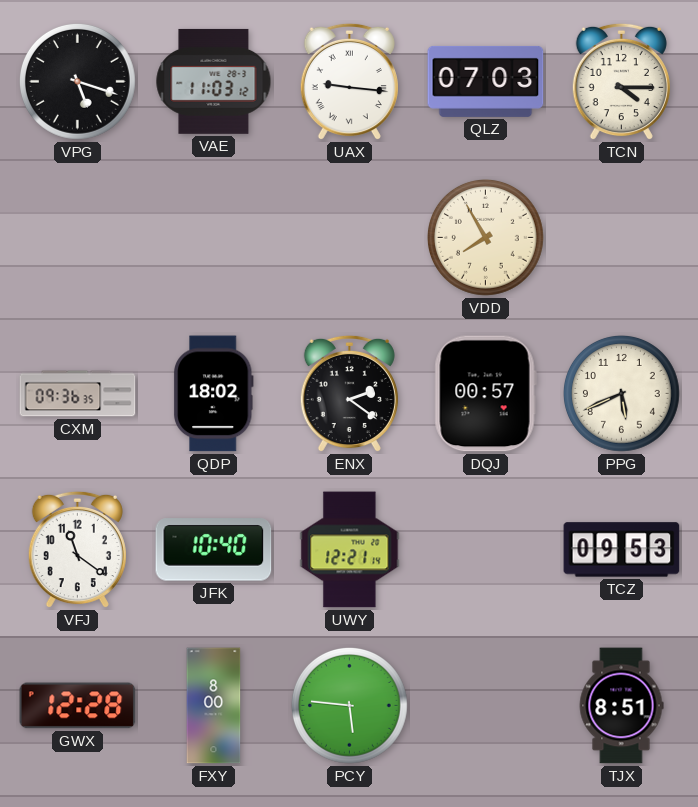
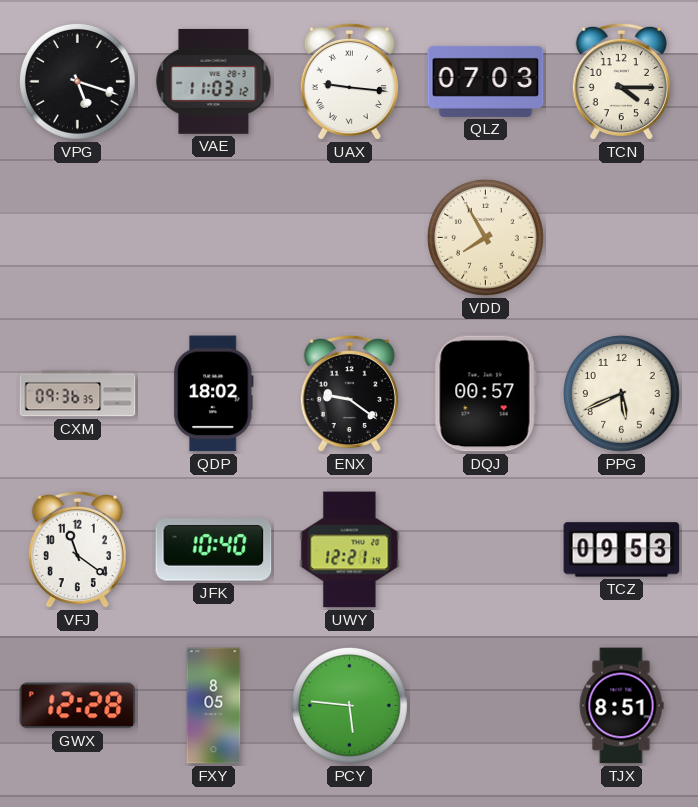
ENX: 2:21 -> 9:21
FXY: 8:00 -> 8:05
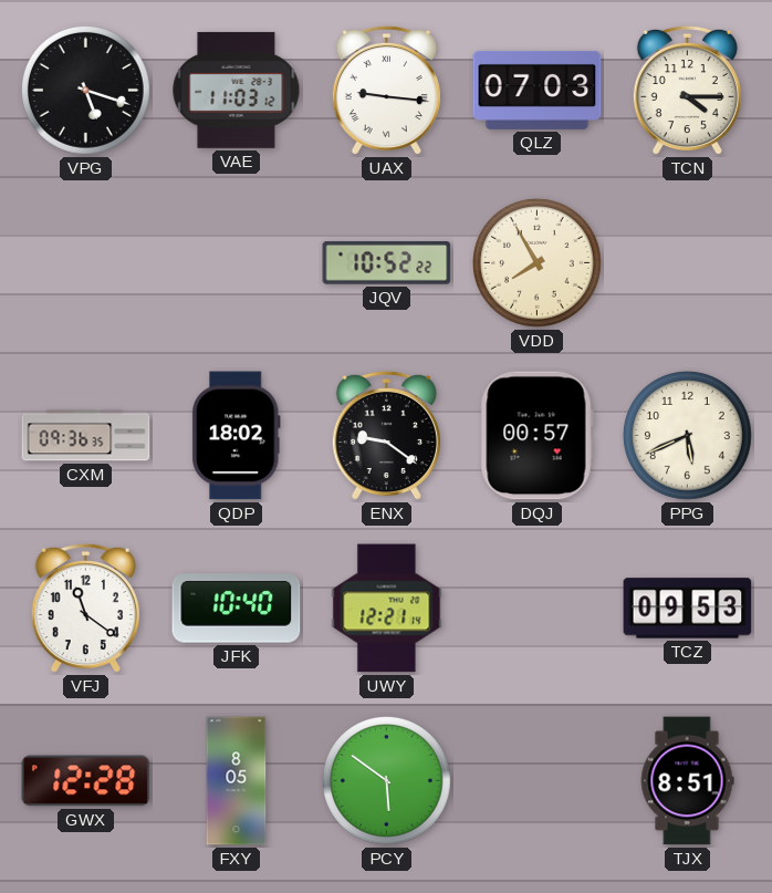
JQV: none -> 10:52
PCY: 5:46 -> 5:51
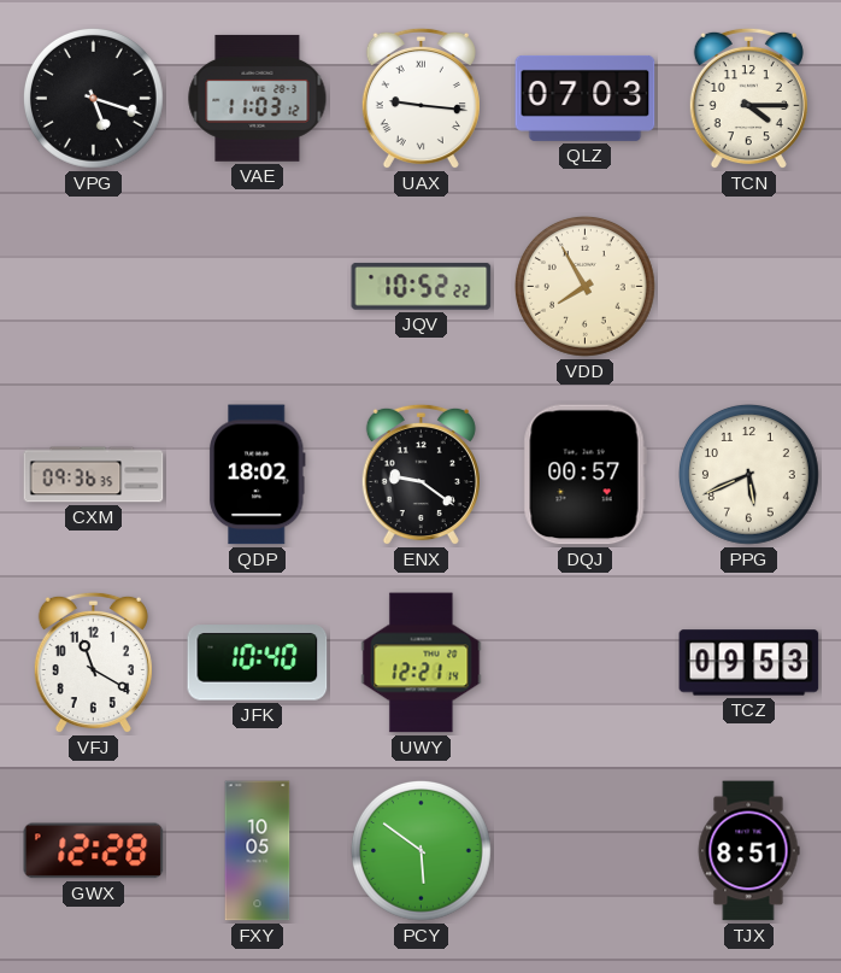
VFJ: 11:21 -> 11:20
FXY: 8:05 -> 10:05
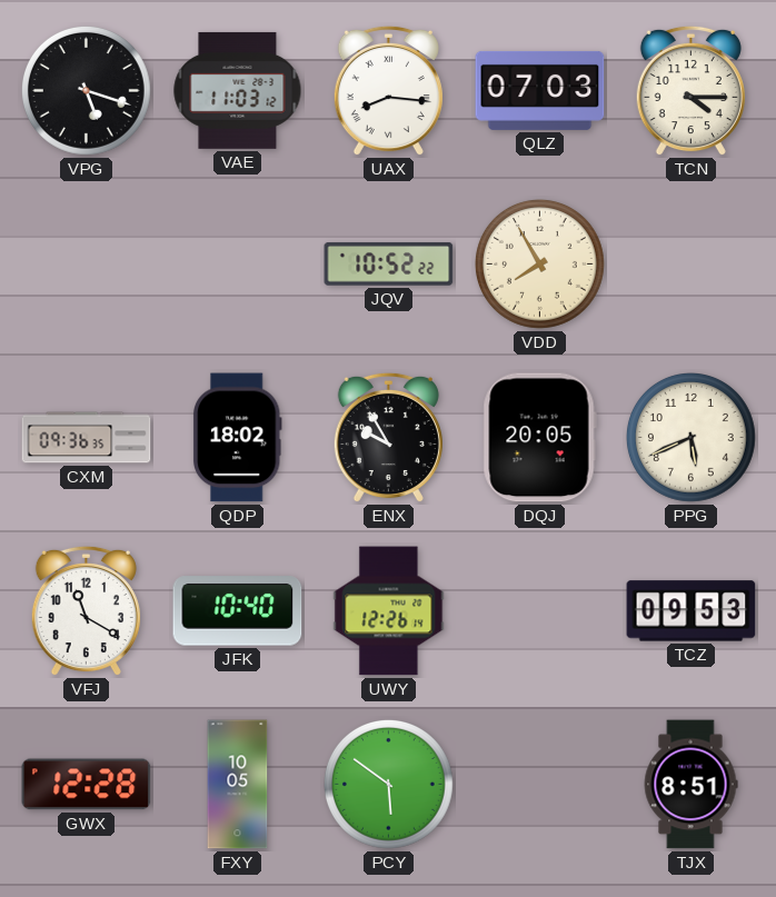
UAX: 9:16 -> 8:16
ENX: 9:21 -> 9:55
DQJ: 00:57 -> 20:05
UWY: 12:21 -> 12:26
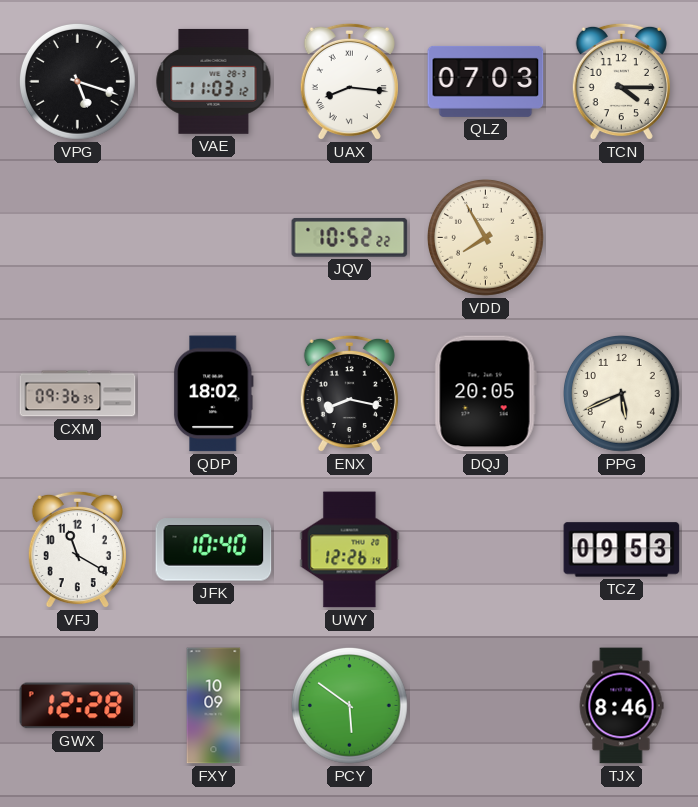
ENX: 9:55 -> 8:17
FXY: 10:05 -> 10:09
TJX: 8:51 -> 8:46
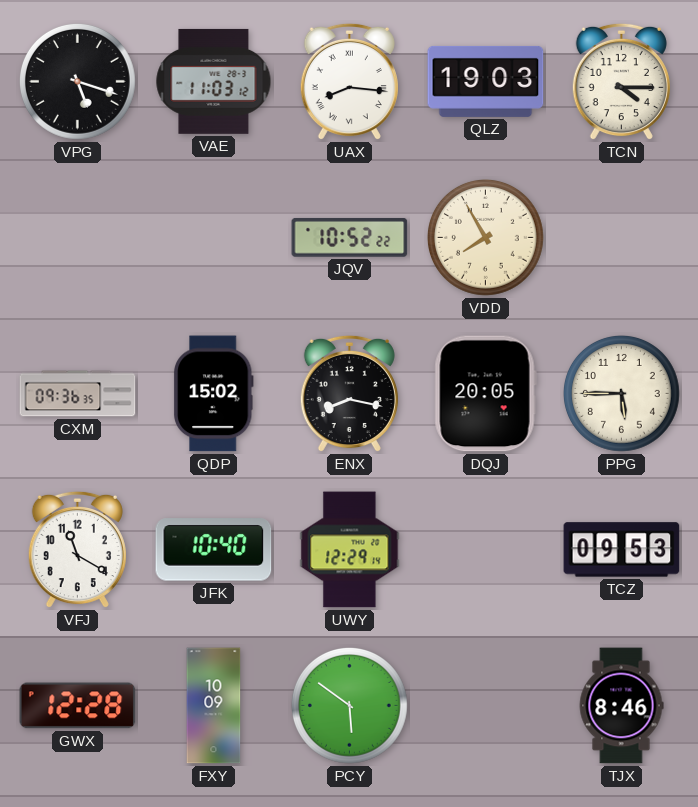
QLZ: 07:03 -> 19:03
QDP: 18:02 -> 15:02
PPG: 5:41 -> 5:45
UWY: 12:26 -> 12:29
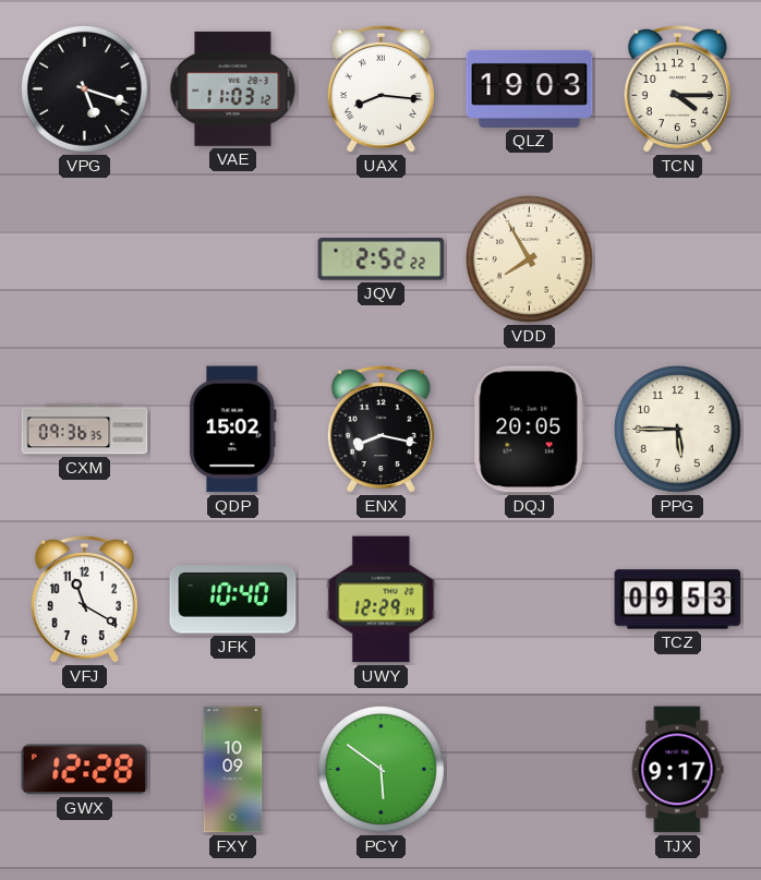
JQV: 10:52 -> 2:52
TJX: 8:46 -> 9:17
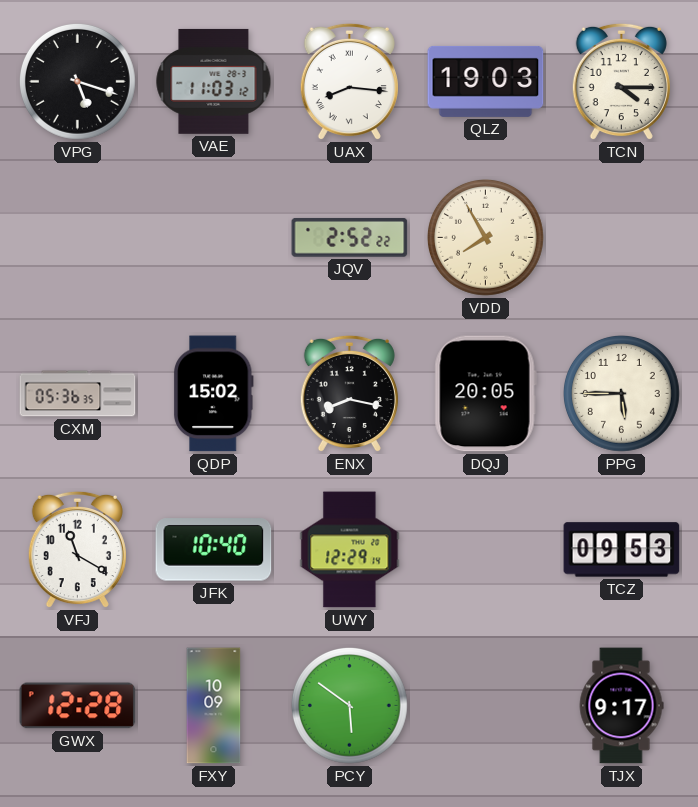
CXM: 09:36 -> 05:36
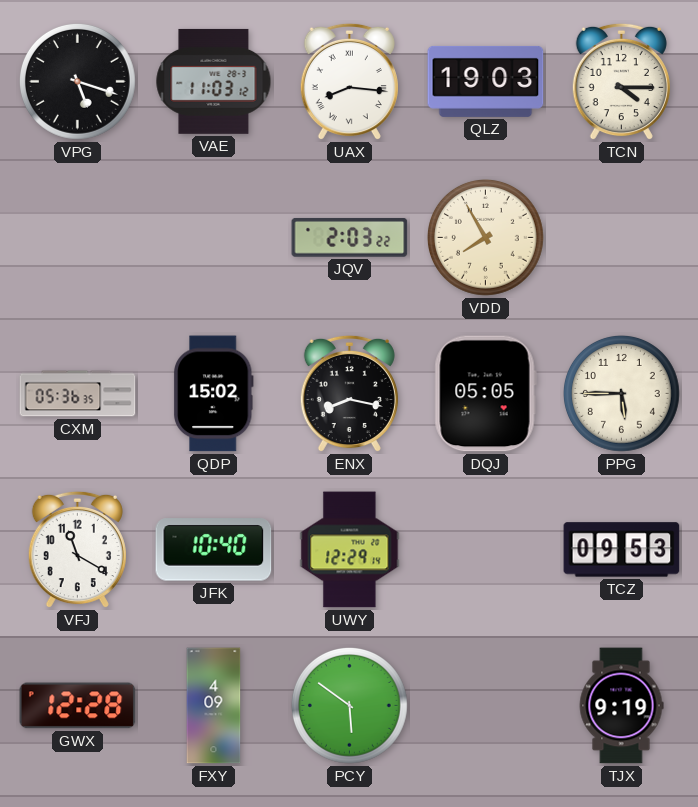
JQV: 2:52 -> 2:03
DQJ: 20:05 -> 05:05
FXY: 10:09 -> 4:09
TJX: 9:17 -> 9:19
